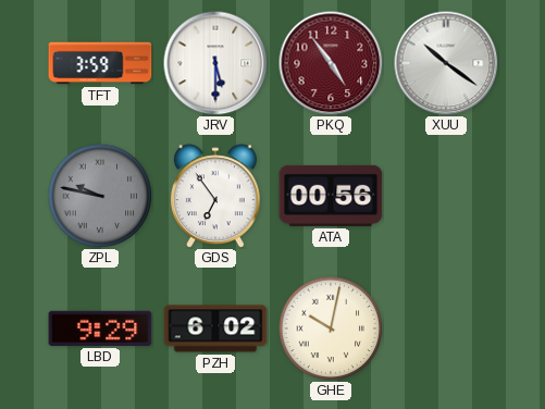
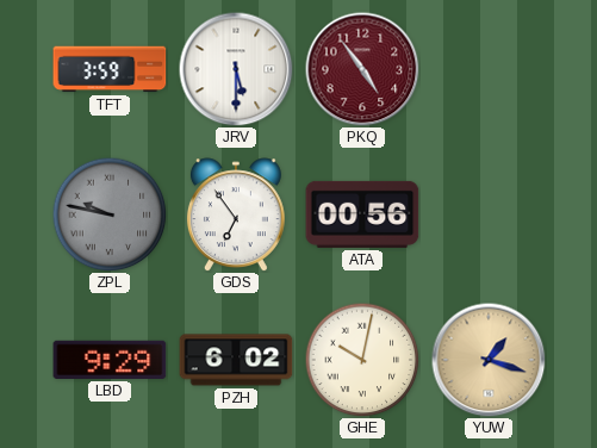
XUU: 10:21 -> none
YUW: none -> 1:18
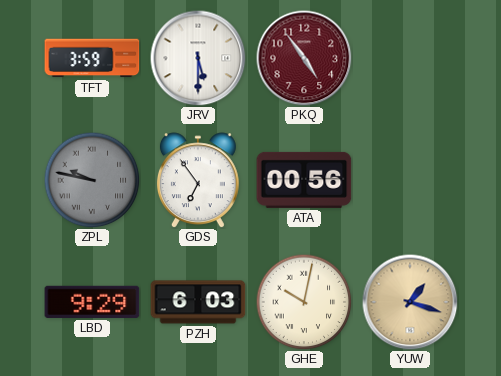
PZH: 6:02 -> 6:03
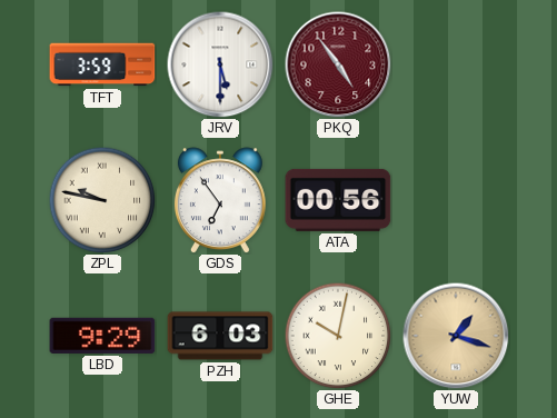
ZPL dial: grey -> cream
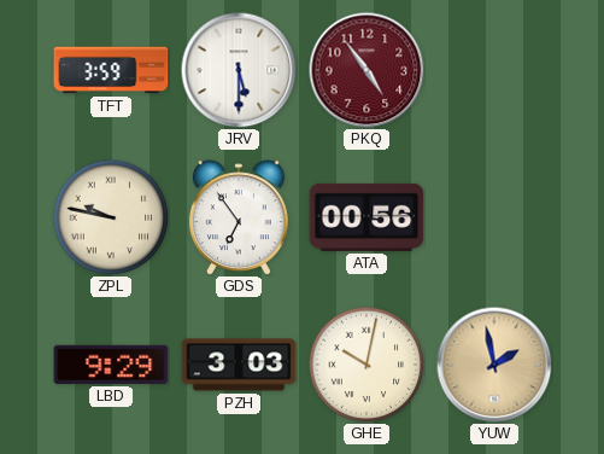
PZH: 6:03 -> 3:03
YUW: 1:18 -> 1:58
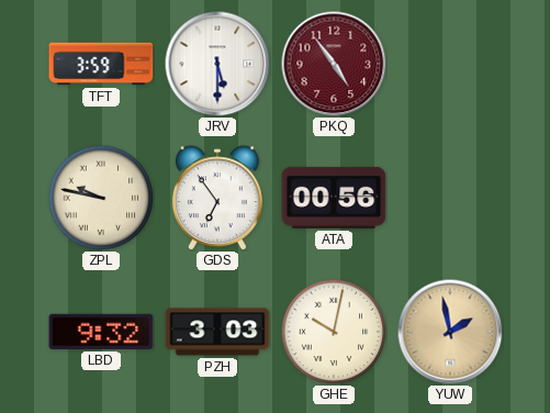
LBD: 9:29 -> 9:32
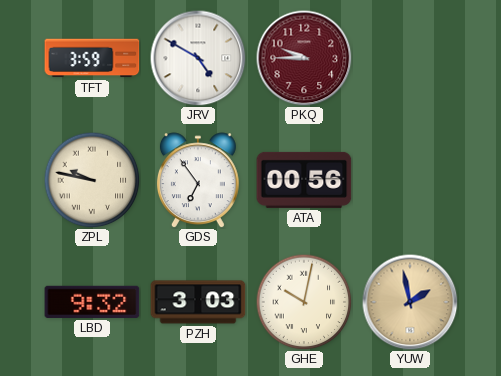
JRV: 5:30 -> 4:50
PKQ: 4:54 -> 9:45
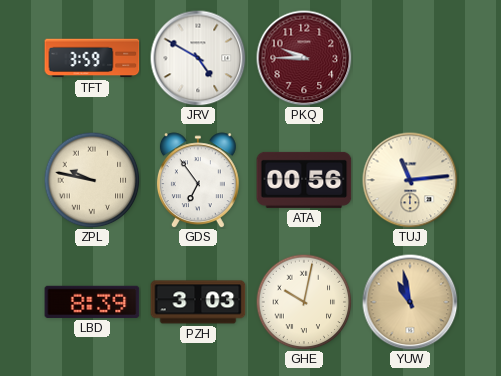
TUJ: none -> 11:14
LBD: 9:32 -> 8:39
YUW: 1:58 -> 10:58
